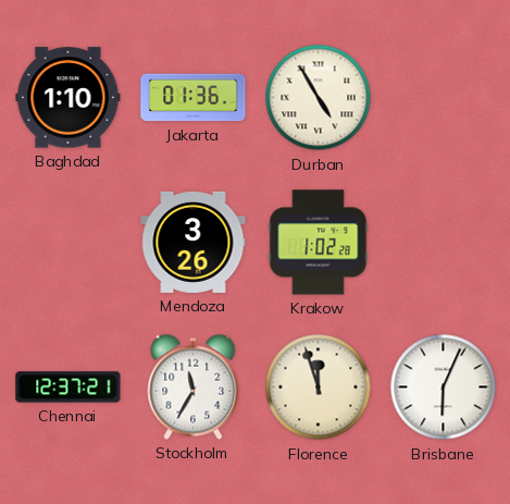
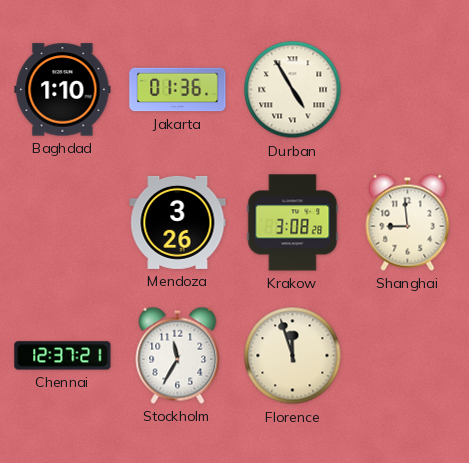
Krakow: 1:02 -> 3:08
Shanghai: none -> 8:59
Brisbane: 6:04 -> none
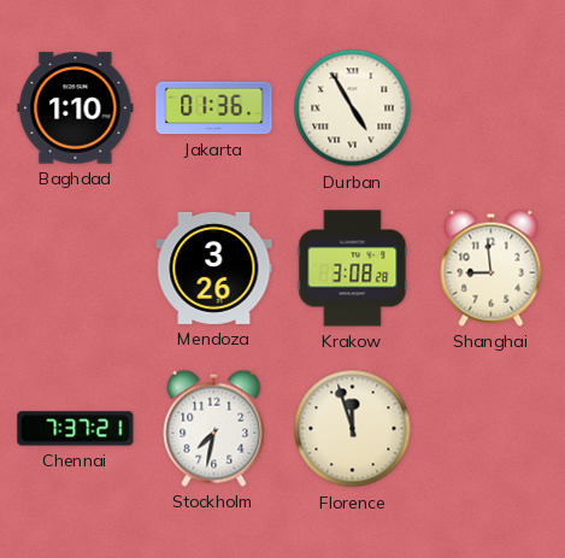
Chennai: 12:37 -> 7:37
Stockholm: 11:35 -> 7:32
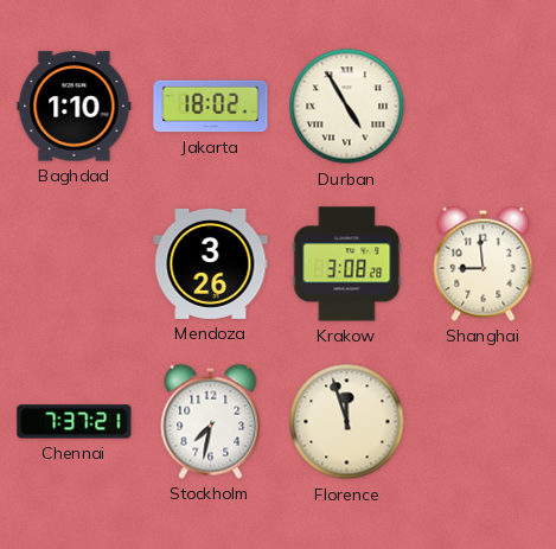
Jakarta: 01:36 -> 18:02
